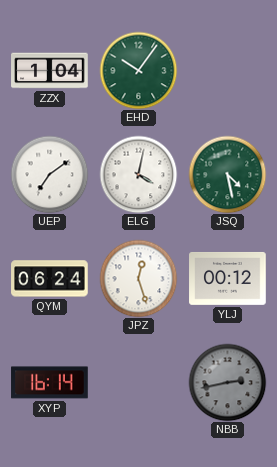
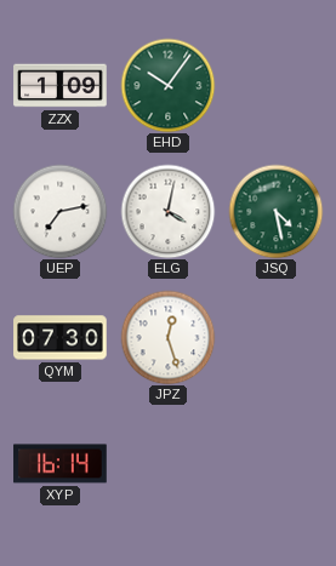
ZZX: 1:04 -> 1:09
UEP: 7:09 -> 7:13
QYM: 06:24 -> 07:30
YLJ: 00:12 -> none
NBB: 2:43 -> none
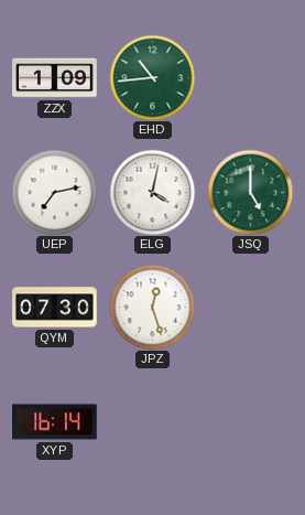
EHD: 10:06 -> 10:44
JSQ: 4:28 -> 5:00
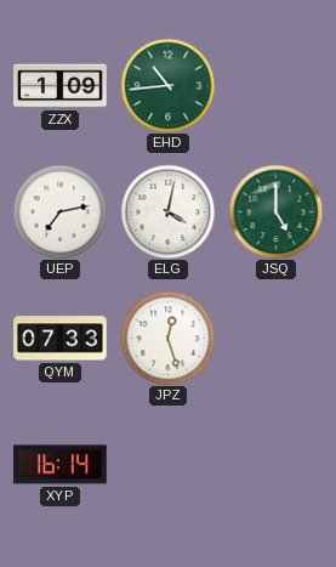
QYM: 07:30 -> 07:33
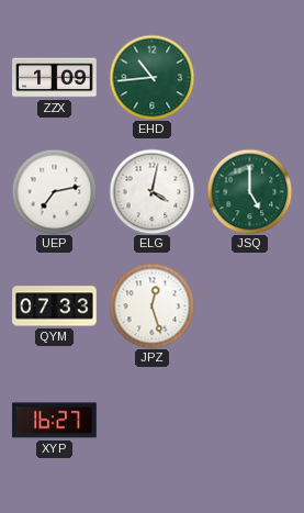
XYP: 16:14 -> 16:27
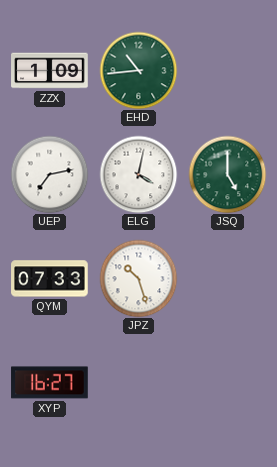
JPZ: 12:27 -> 10:27
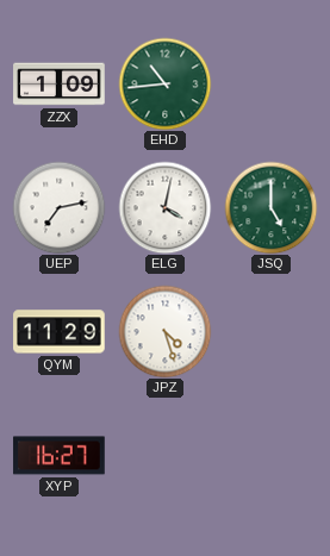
QYM: 07:33 -> 11:29
JPZ: 10:27 -> 4:27
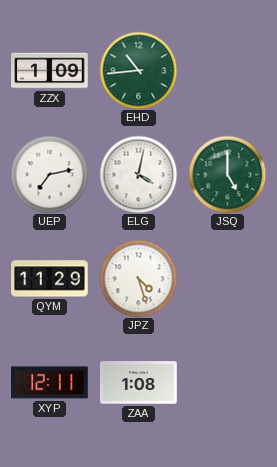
XYP: 16:27 -> 12:11
ZAA: none -> 1:08
